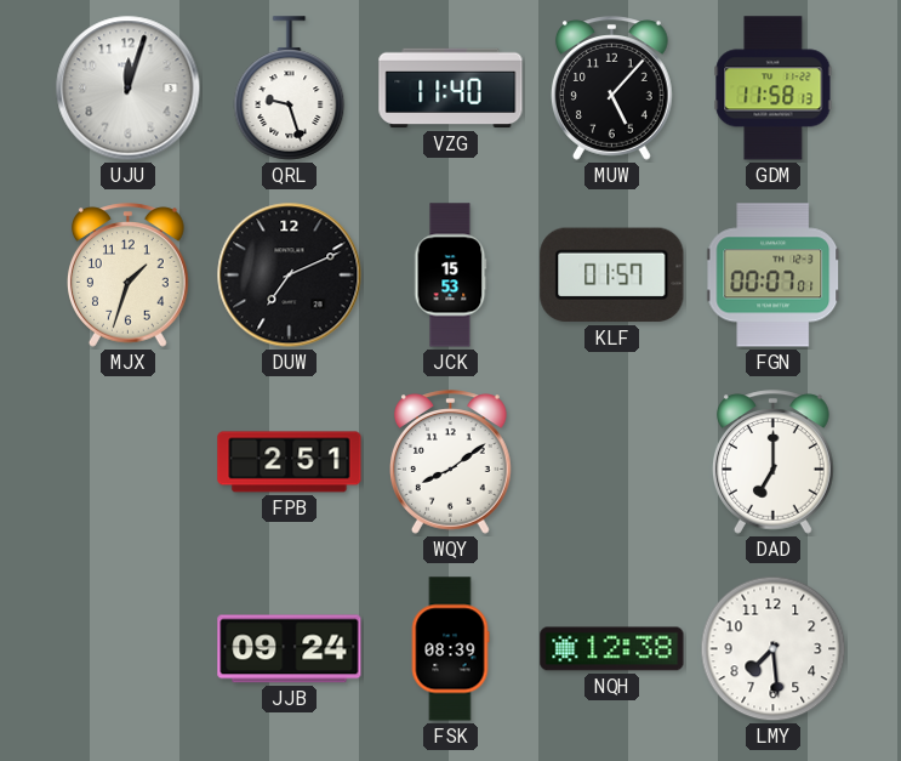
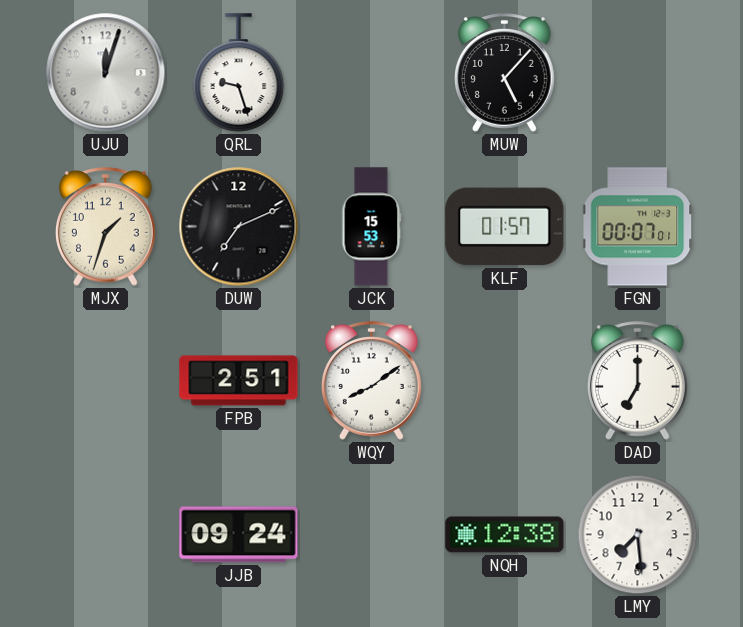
VZG: 11:40 -> none
GDM: 11:58 -> none
FSK: 08:39 -> none
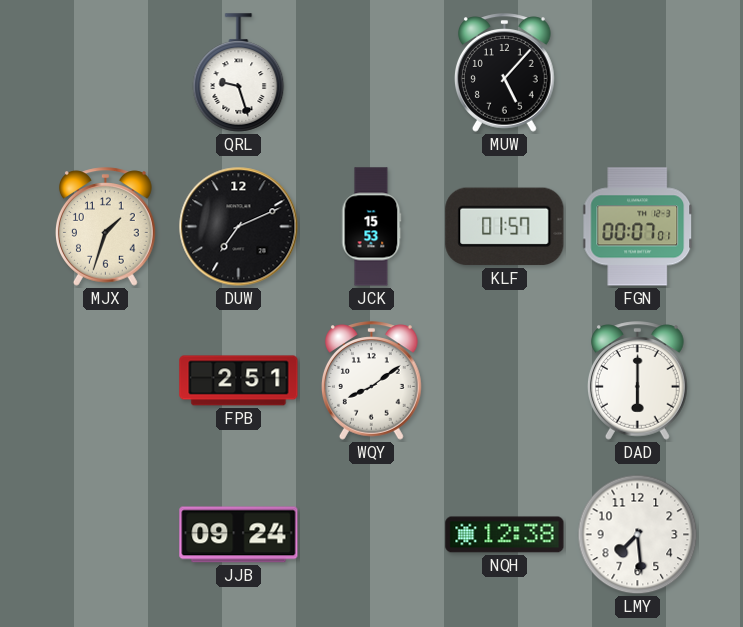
UJU: 12:03 -> none
DAD: 7:00 -> 6:00
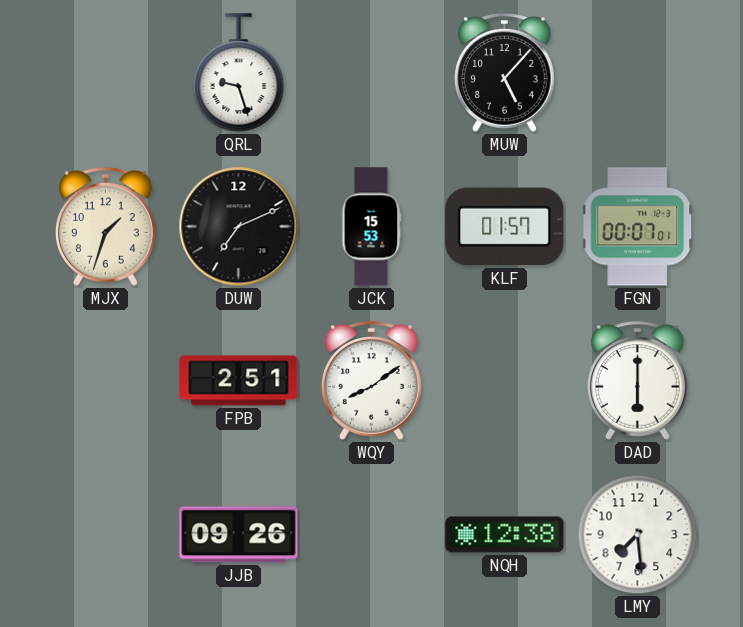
JJB: 09:24 -> 09:26
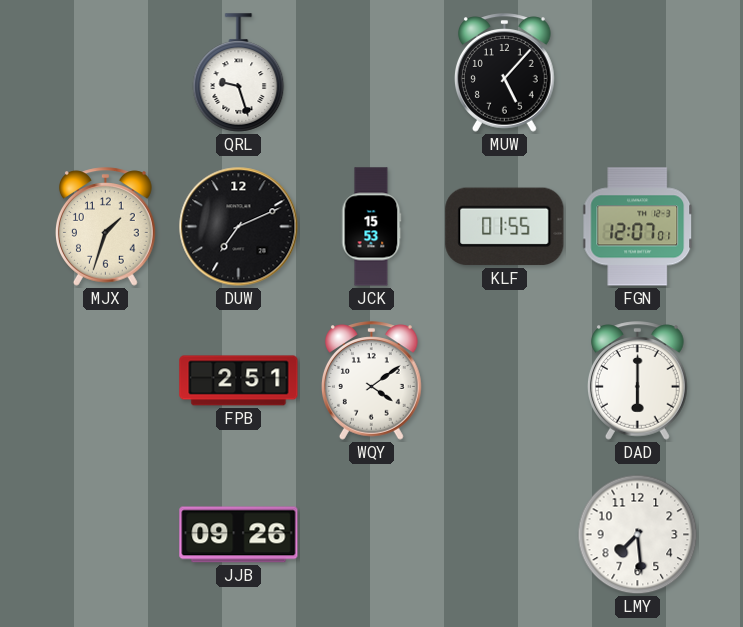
KLF: 01:57 -> 01:55
FGN: 00:07 -> 12:07
WQY: 8:09 -> 4:09
NQH: 12:38 -> none
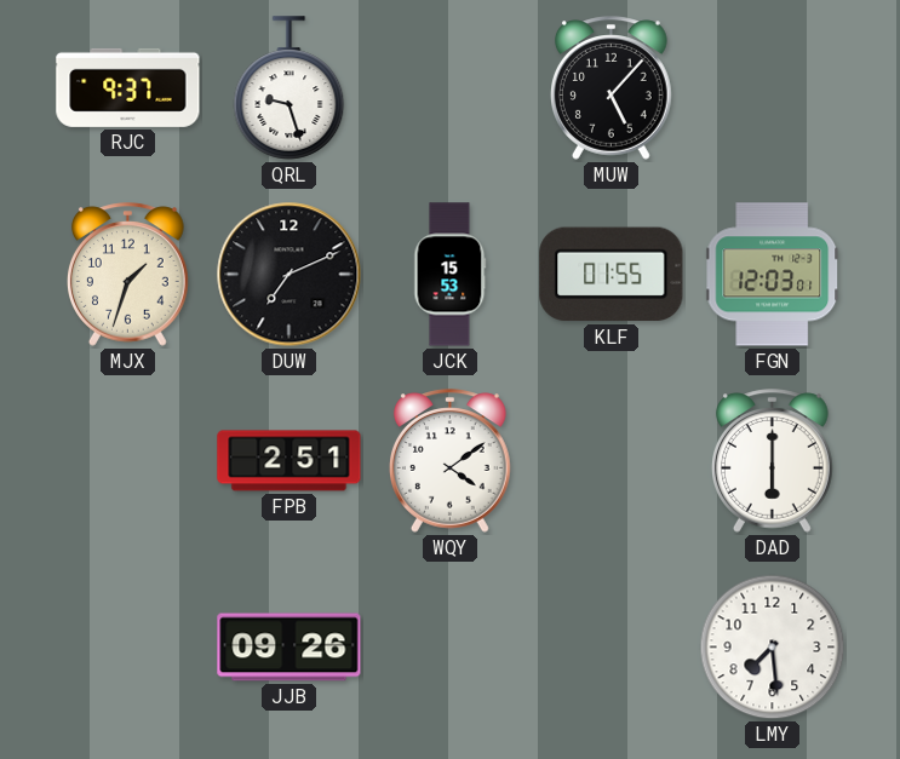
RJC: none -> 9:37
FGN: 12:07 -> 12:03
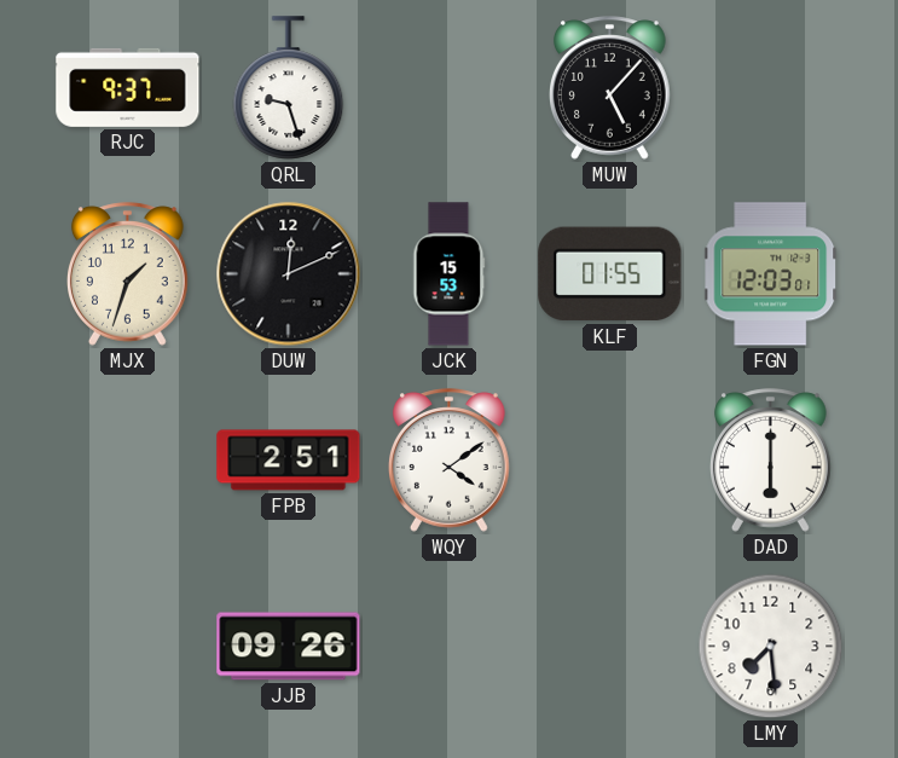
DUW: 7:11 -> 12:11
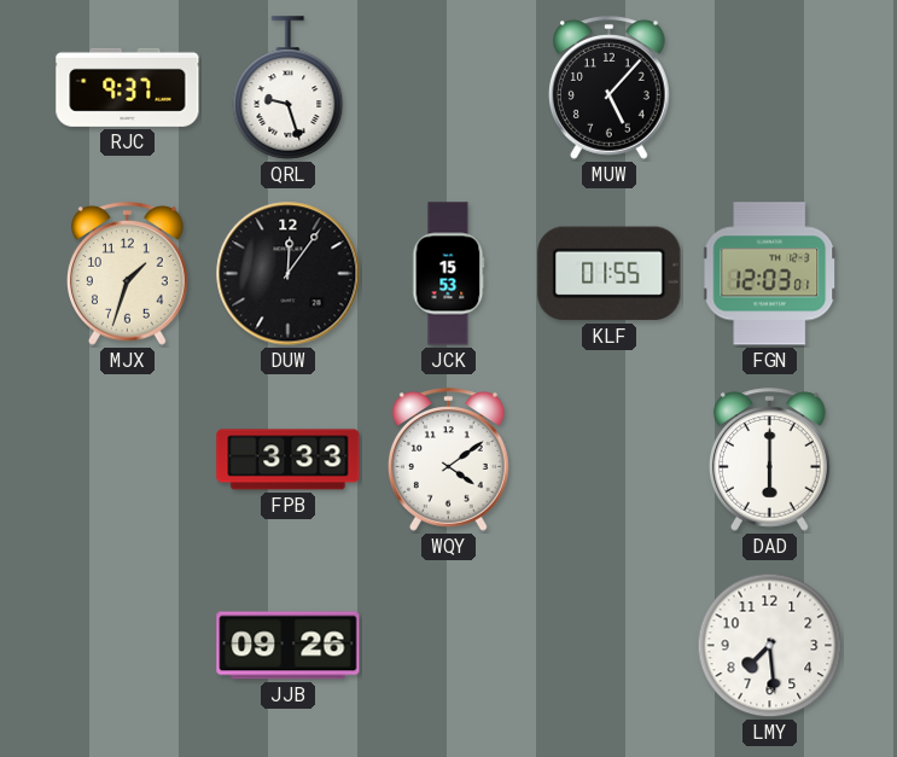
DUW: 12:11 -> 12:06
FPB: 2:51 -> 3:33
